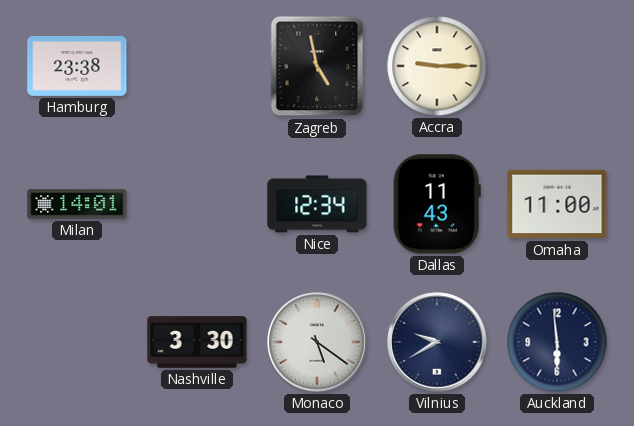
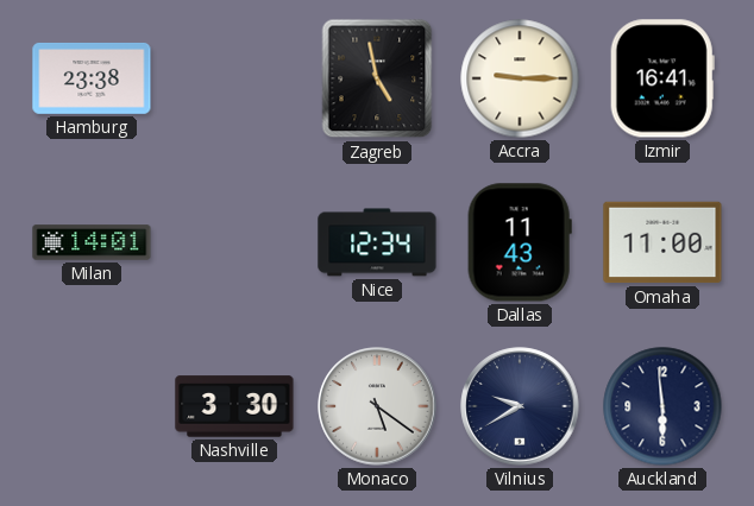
Izmir: none -> 16:41
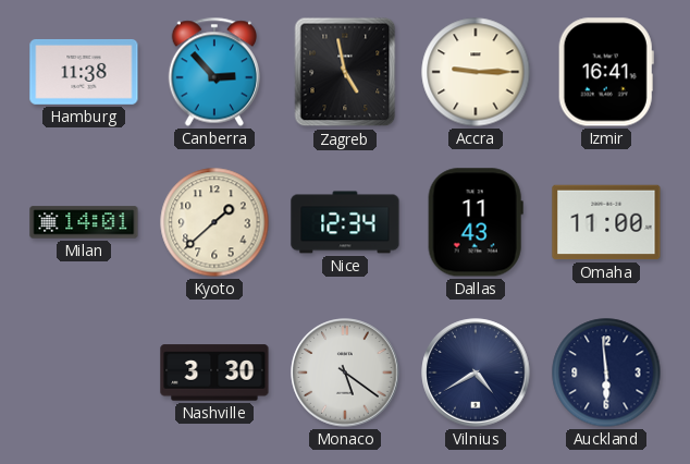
Hamburg: 23:38 -> 11:38
Canberra: none -> 2:53
Kyoto: none -> 1:38
Vilnius: 9:40 -> 4:40
